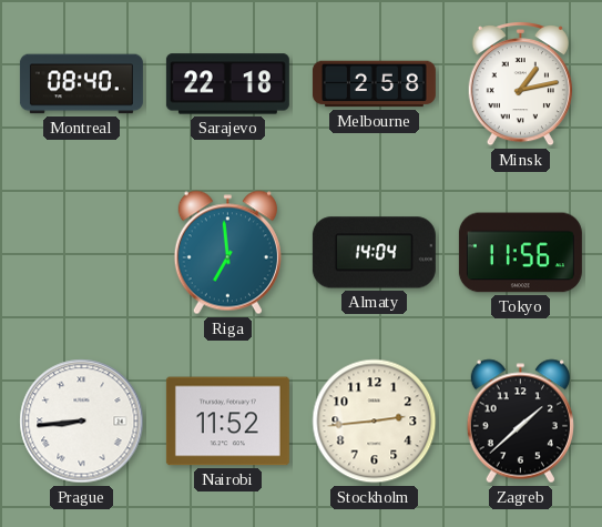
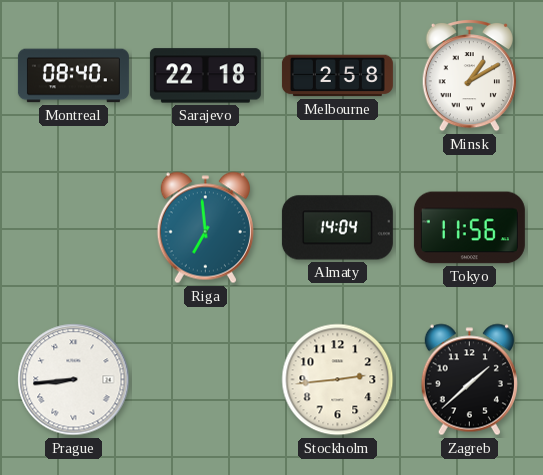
Minsk: 1:13 -> 1:10
Nairobi: 11:52 -> none
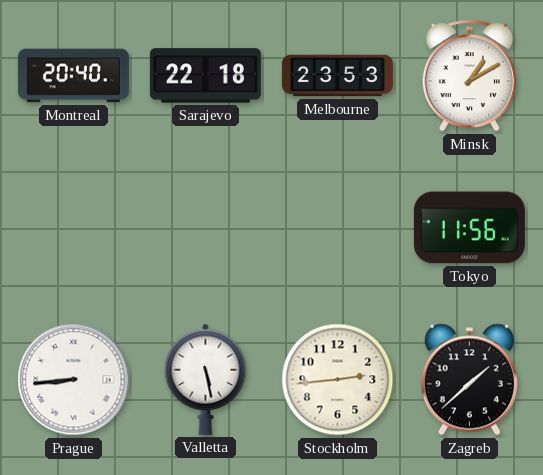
Montreal: 08:40 -> 20:40
Melbourne: 2:58 -> 23:53
Riga: 6:59 -> none
Almaty: 14:04 -> none
Valletta: none -> 5:28
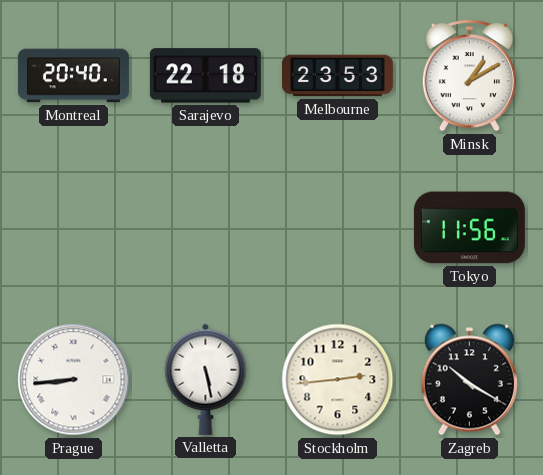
Zagreb: 1:38 -> 10:20
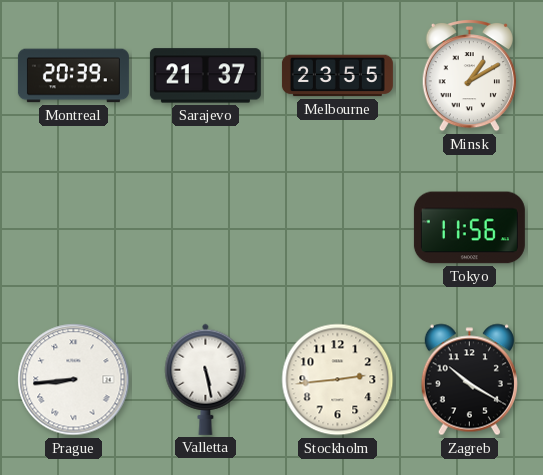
Montreal: 20:40 -> 20:39
Sarajevo: 22:18 -> 21:37
Melbourne: 23:53 -> 23:55
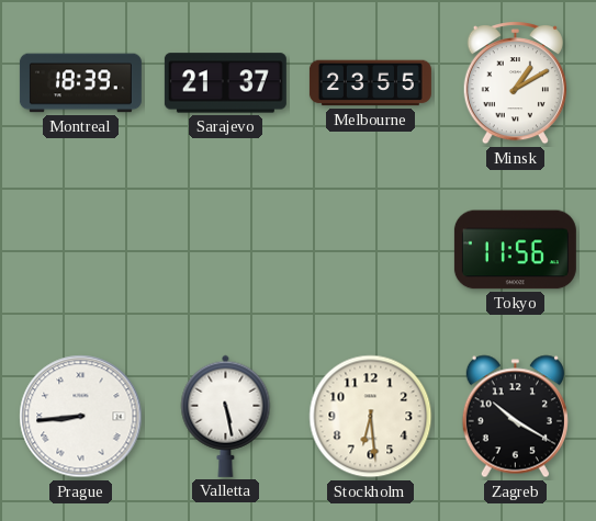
Montreal: 20:39 -> 18:39
Stockholm: 2:44 -> 6:29
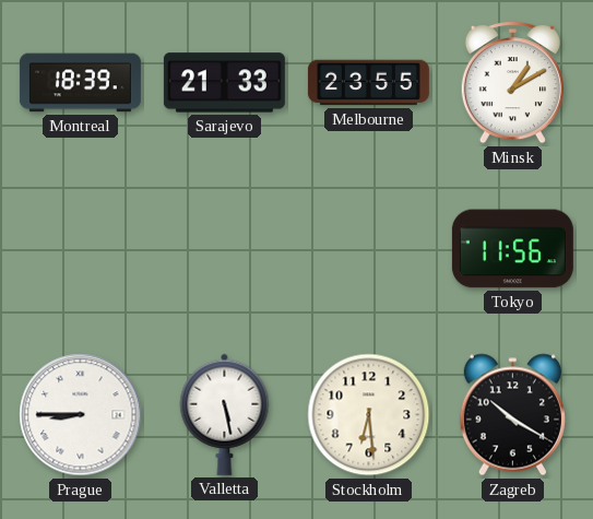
Sarajevo: 21:37 -> 21:33
Prague: 8:44 -> 8:45
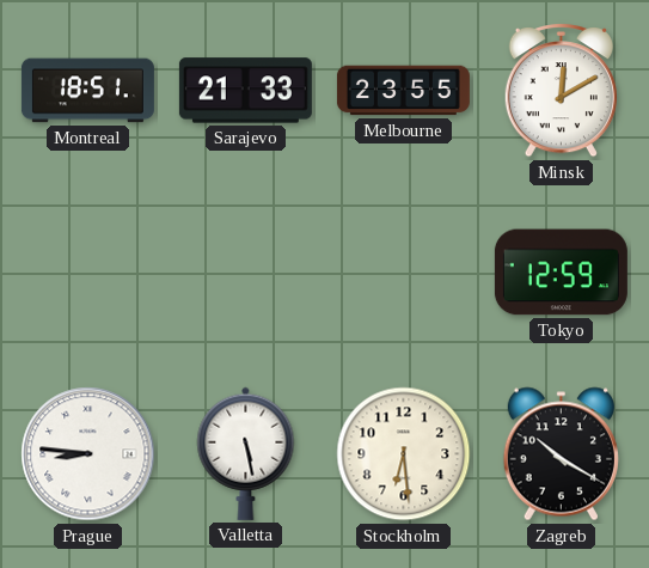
Montreal: 18:39 -> 18:51
Minsk: 1:10 -> 12:10
Tokyo: 11:56 -> 12:59
Prague: 8:45 -> 8:46
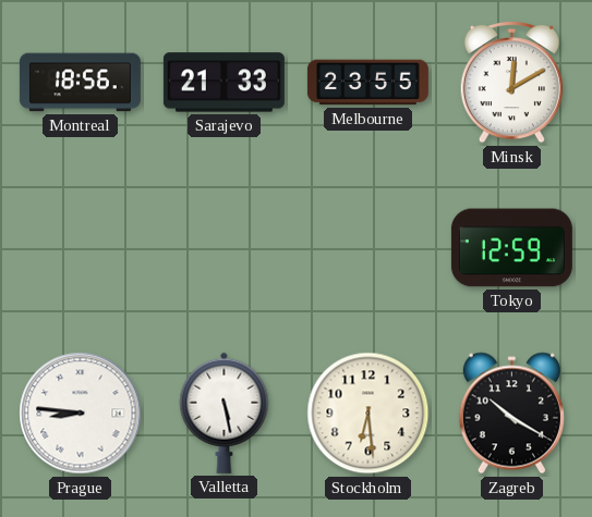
Montreal: 18:51 -> 18:56
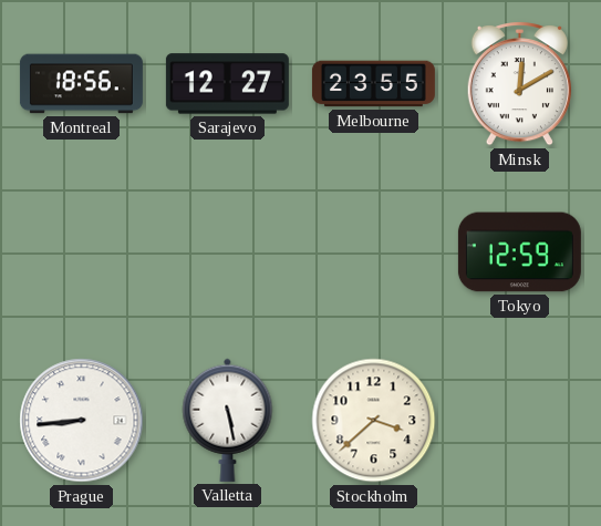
Sarajevo: 21:33 -> 12:27
Prague: 8:46 -> 8:44
Stockholm: 6:29 -> 3:38
Zagreb: 10:20 -> none
